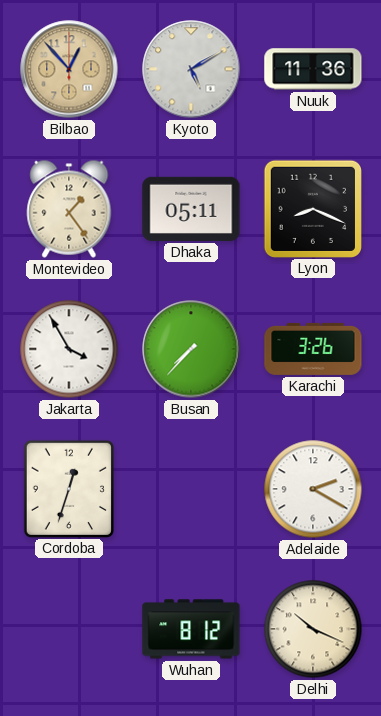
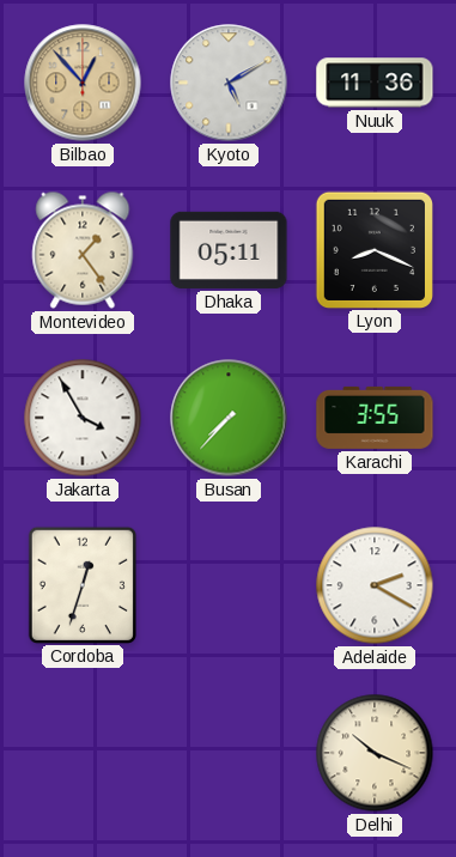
Karachi: 3:26 -> 3:55
Wuhan: 8:12 -> none
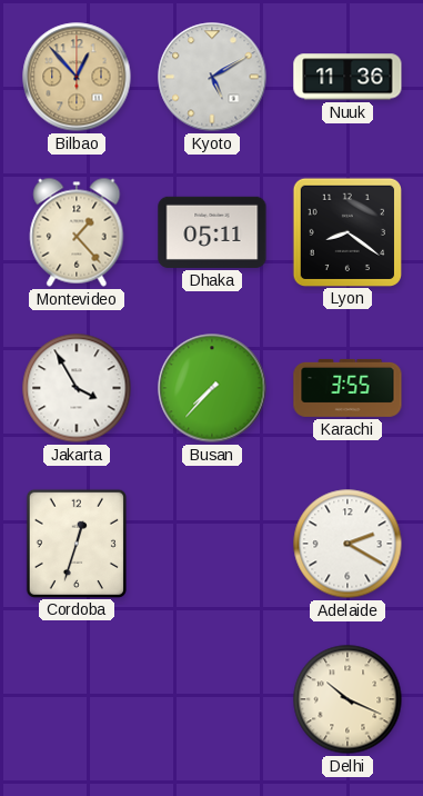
Montevideo: 1:24 -> 1:23
Lyon: 8:19 -> 8:21
